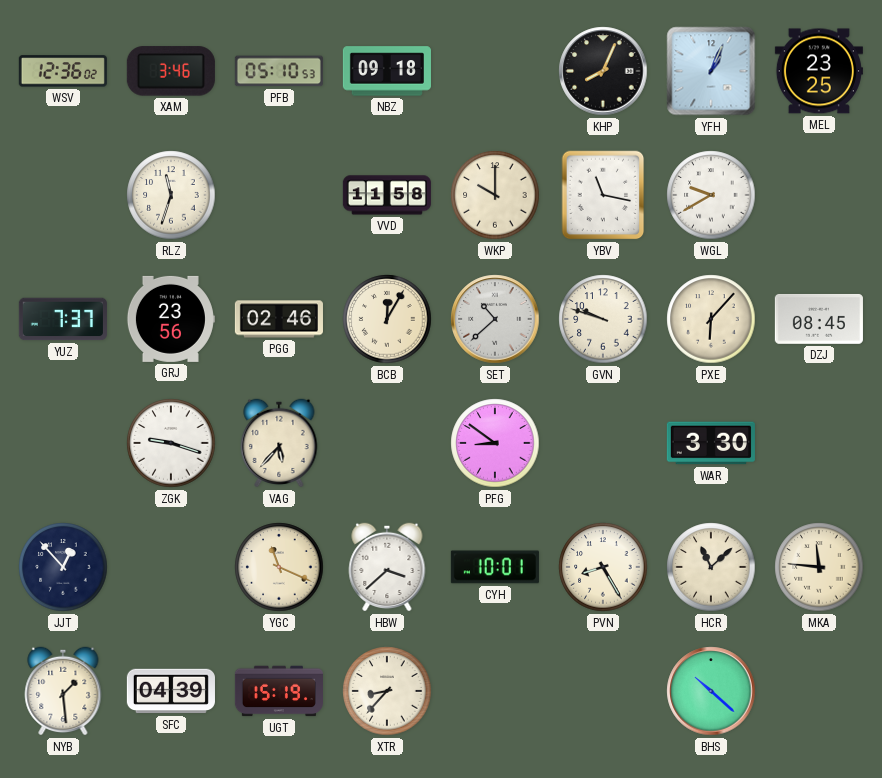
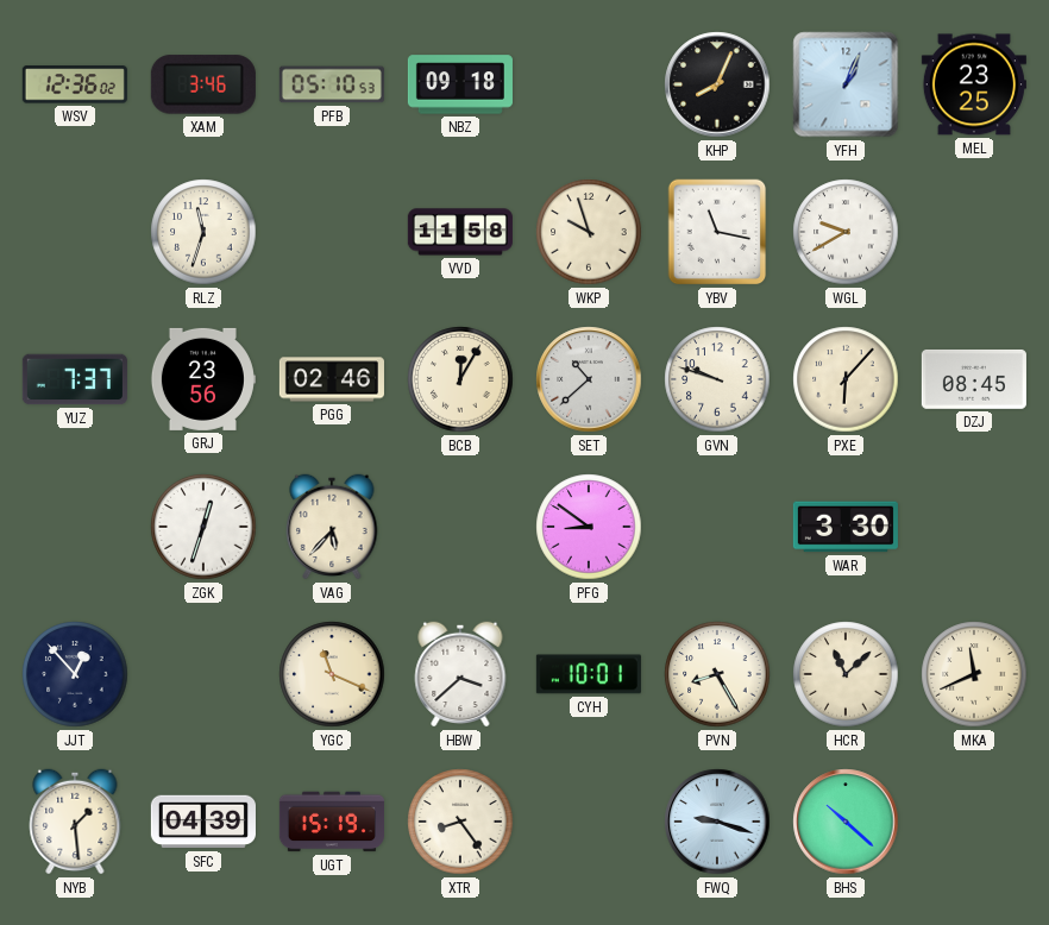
WKP: 10:00 -> 9:57
ZGK: 9:18 -> 12:33
MKA: 11:46 -> 11:41
XTR: 8:37 -> 8:24
FWQ: none -> 9:18
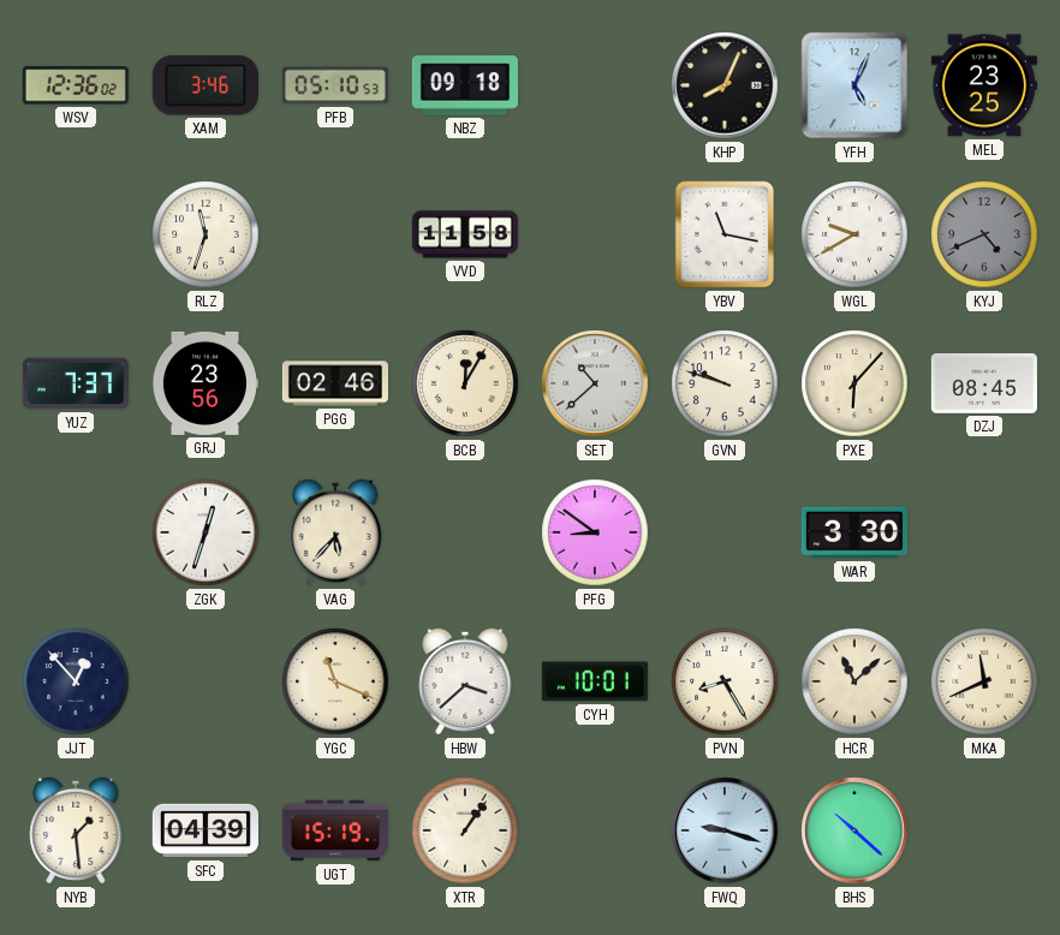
YFH: 1:04 -> 5:04
WKP: 9:57 -> none
KYJ: none -> 4:41
XTR: 8:24 -> 1:06
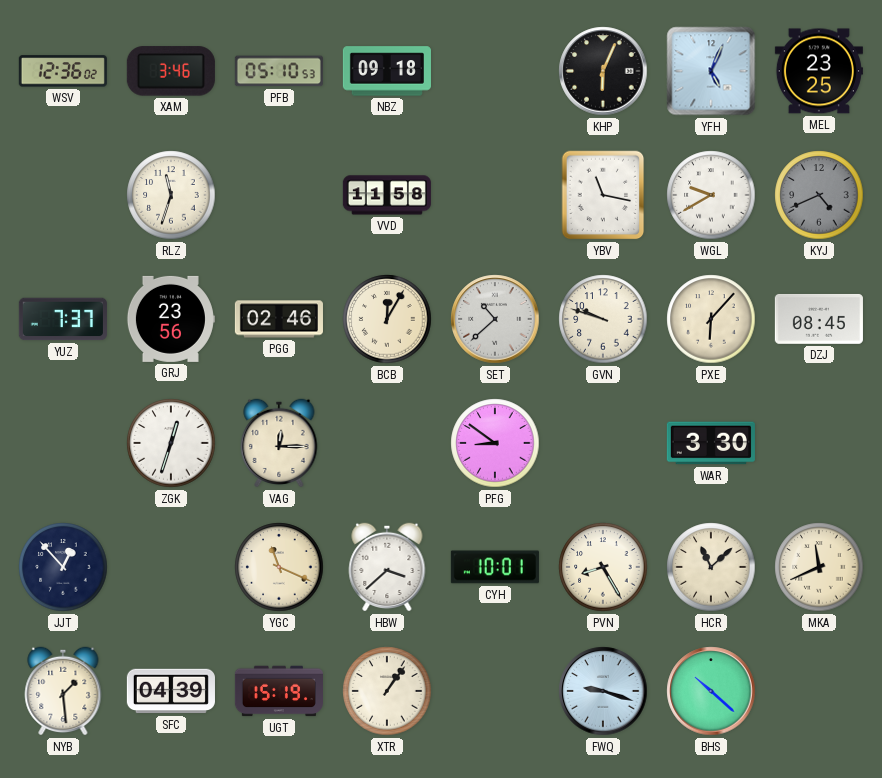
KHP: 8:04 -> 6:04
VAG: 5:37 -> 12:15
